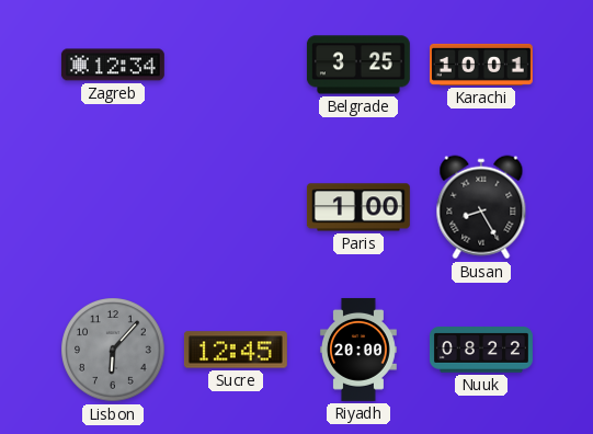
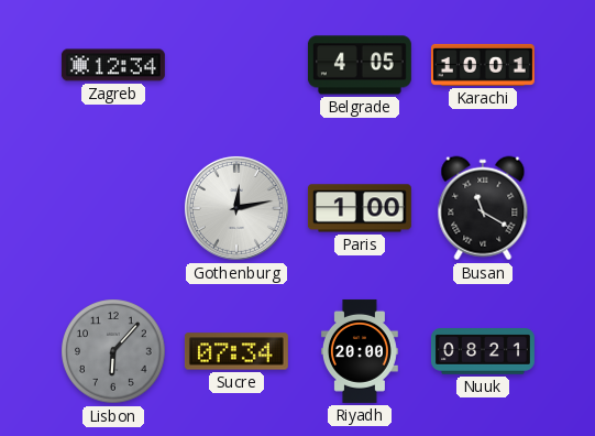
Belgrade: 3:25 -> 4:05
Gothenburg: none -> 12:13
Busan: 8:25 -> 11:20
Sucre: 12:45 -> 07:34
Nuuk: 08:22 -> 08:21
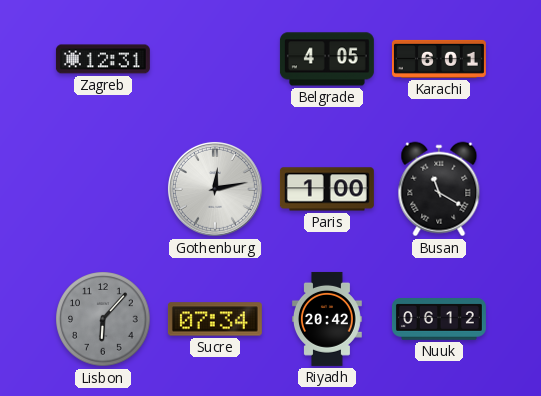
Zagreb: 12:34 -> 12:31
Karachi: 10:01 -> 6:01
Riyadh: 20:00 -> 20:42
Nuuk: 08:21 -> 06:12
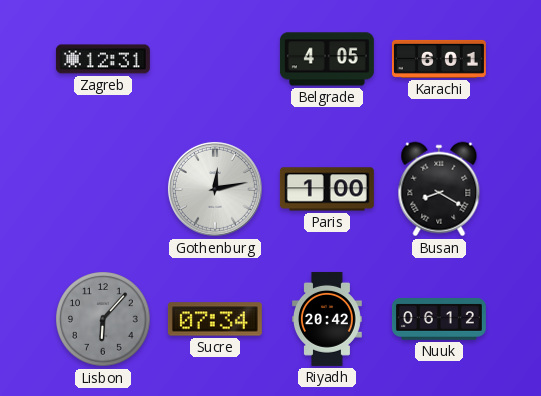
Busan: 11:20 -> 8:20
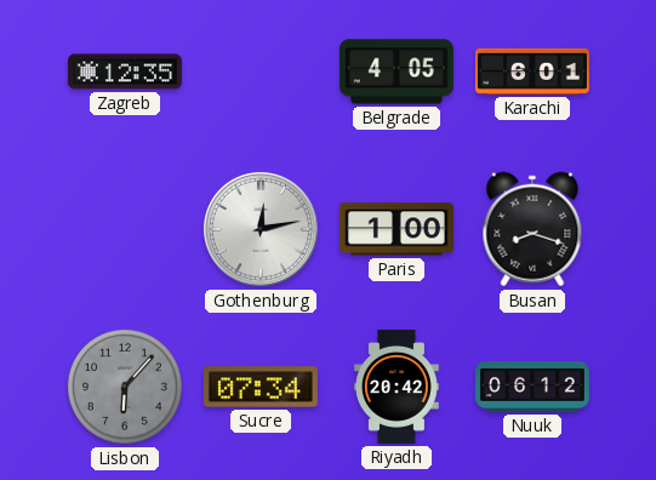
Zagreb: 12:31 -> 12:35
Busan: 8:20 -> 8:18
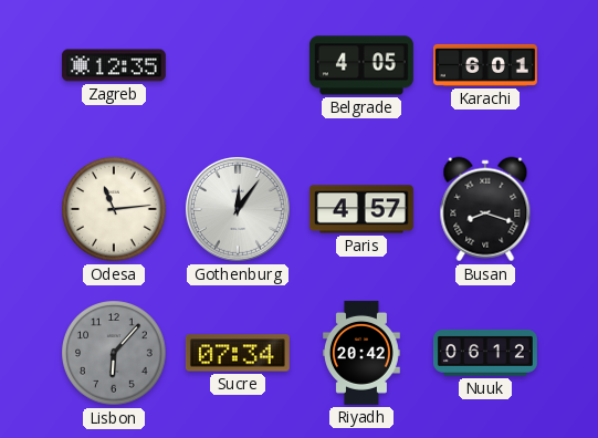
Odesa: none -> 11:14
Gothenburg: 12:13 -> 12:06
Paris: 1:00 -> 4:57
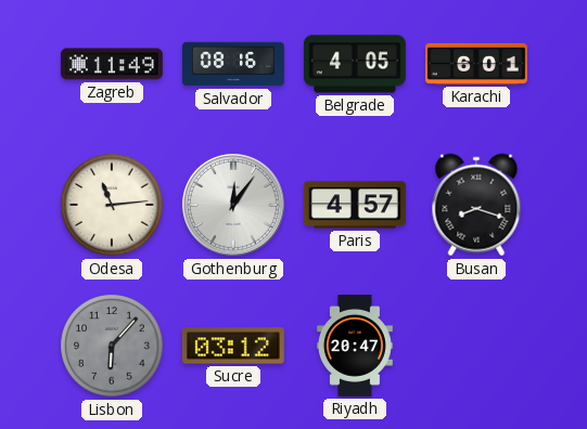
Zagreb: 12:35 -> 11:49
Salvador: none -> 08:16
Sucre: 07:34 -> 03:12
Riyadh: 20:42 -> 20:47
Nuuk: 06:12 -> none
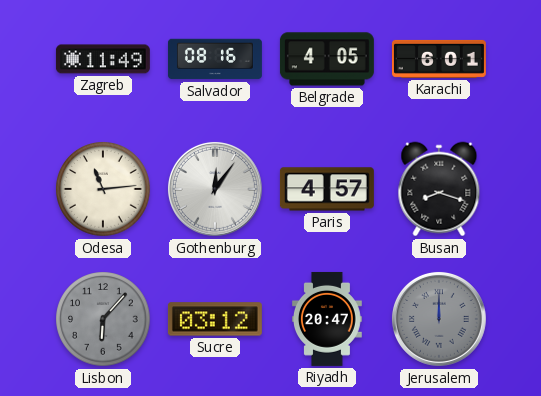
Jerusalem: none -> 12:00
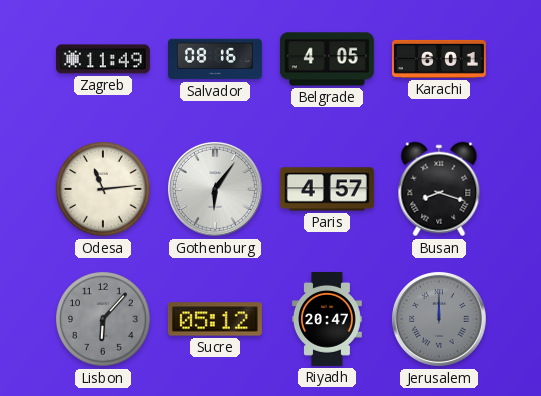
Gothenburg: 12:06 -> 6:06
Sucre: 03:12 -> 05:12
